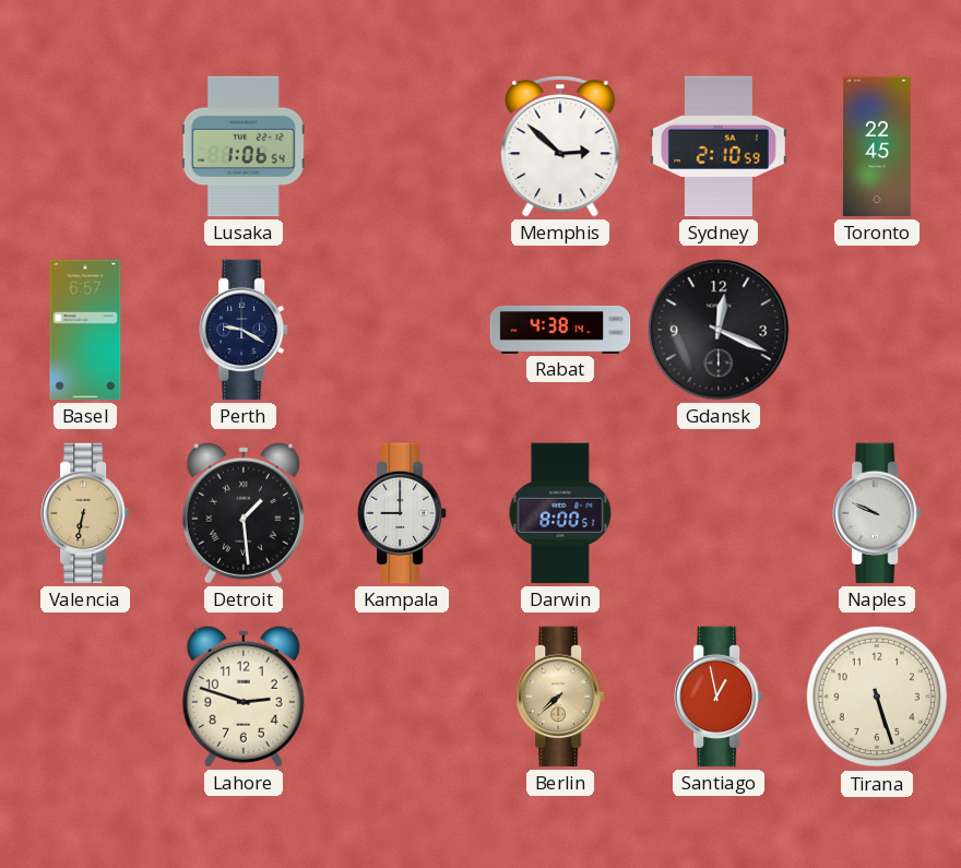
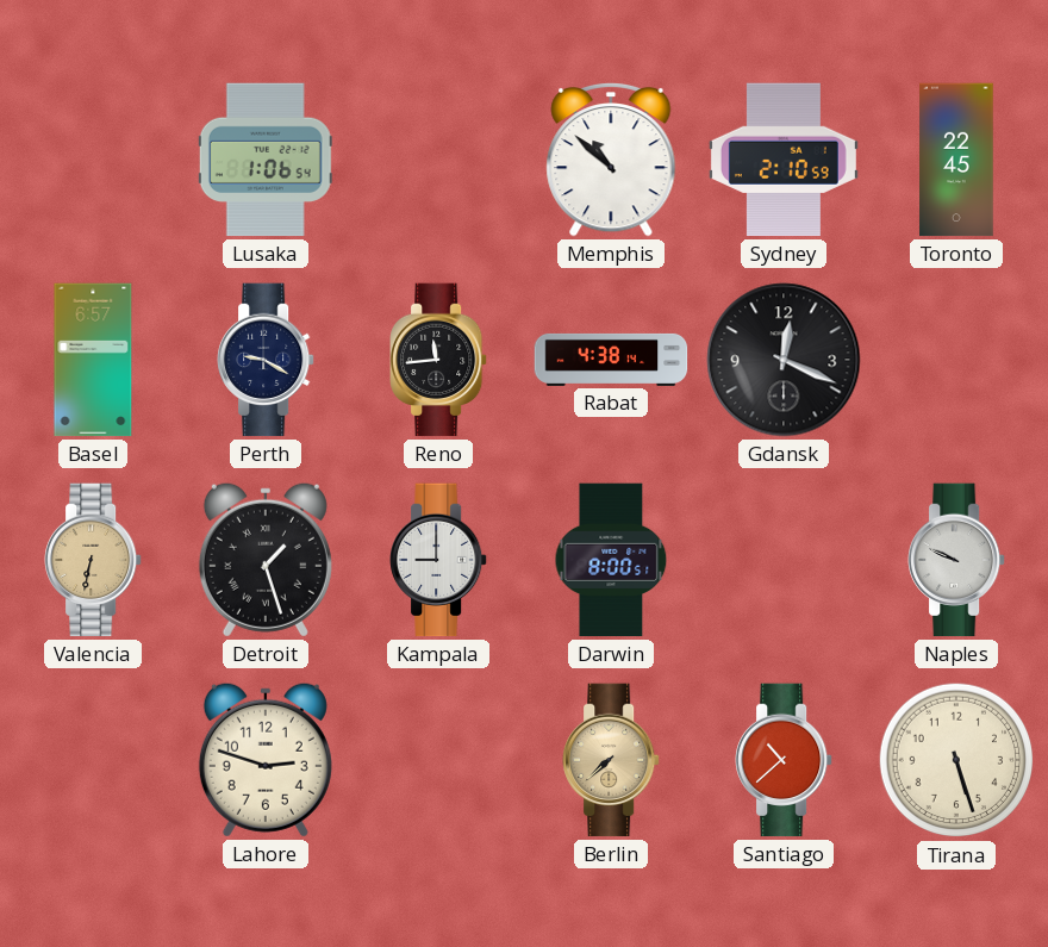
Memphis: 2:52 -> 10:52
Reno: none -> 11:44
Detroit: 1:29 -> 1:27
Santiago: 12:58 -> 10:38
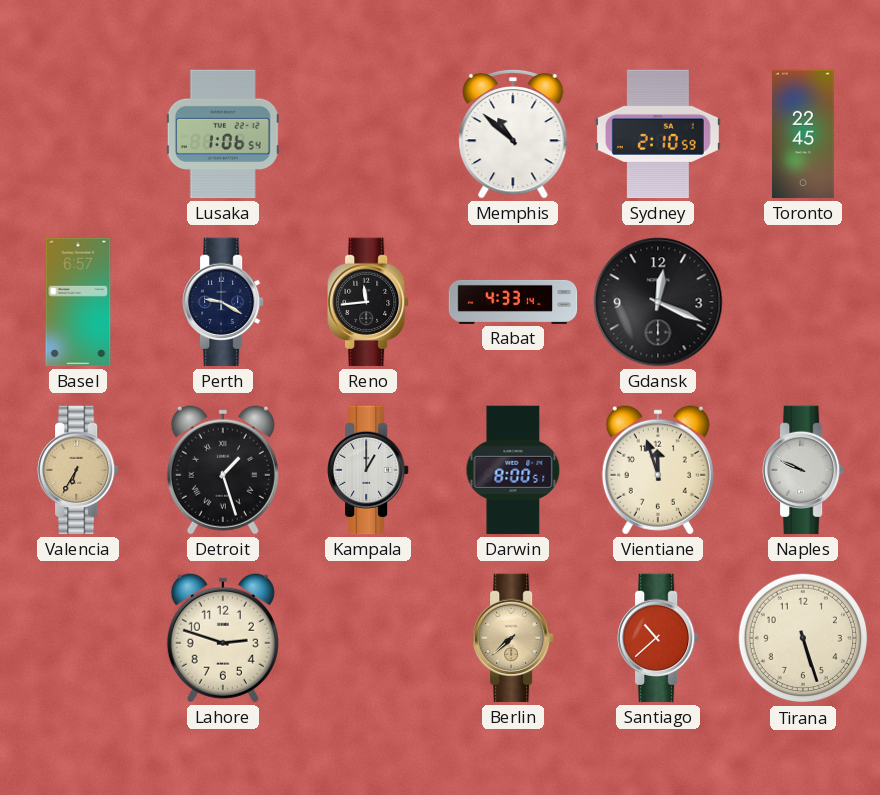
Rabat: 4:38 -> 4:33
Valencia: 6:32 -> 6:35
Kampala: 9:00 -> 1:00
Vientiane: none -> 11:57
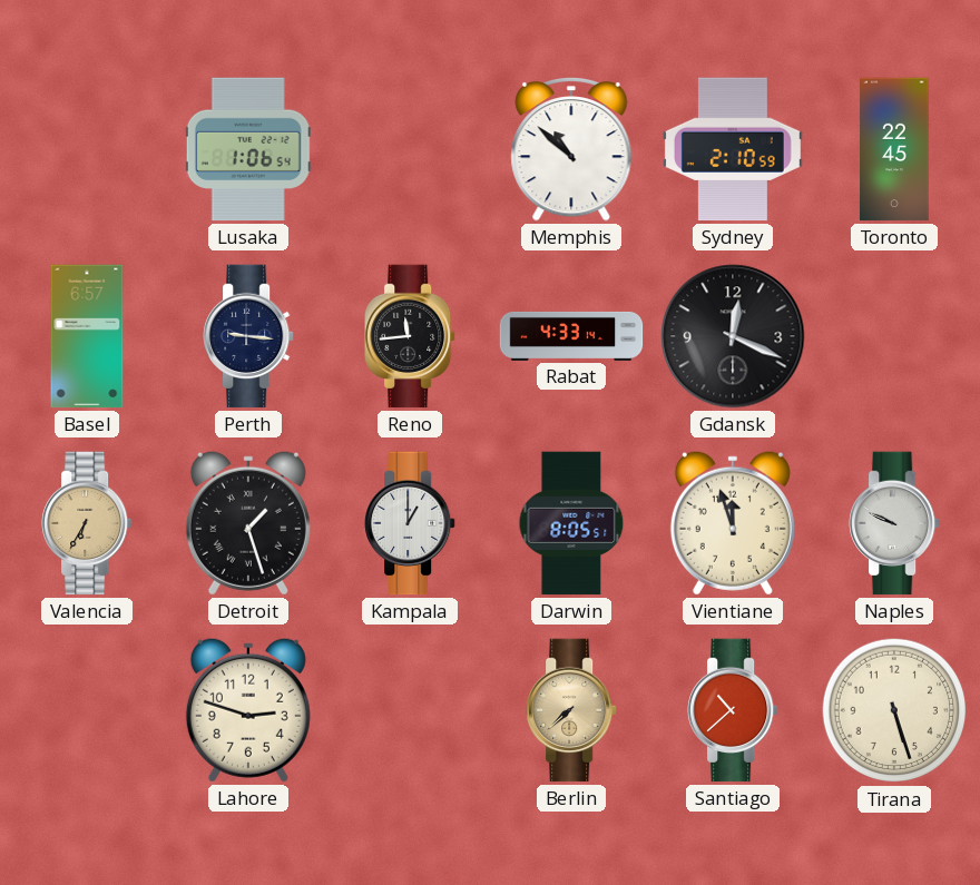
Perth: 9:20 -> 9:16
Darwin: 8:00 -> 8:05
